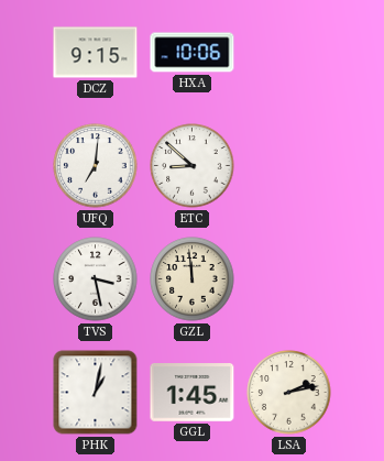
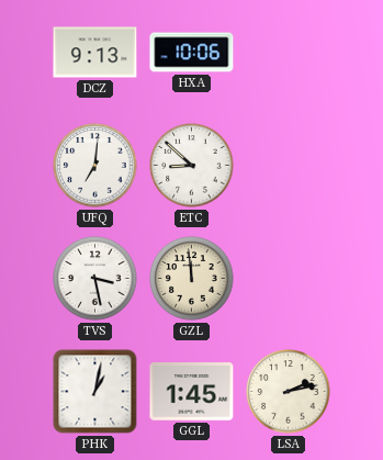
DCZ: 9:15 -> 9:13
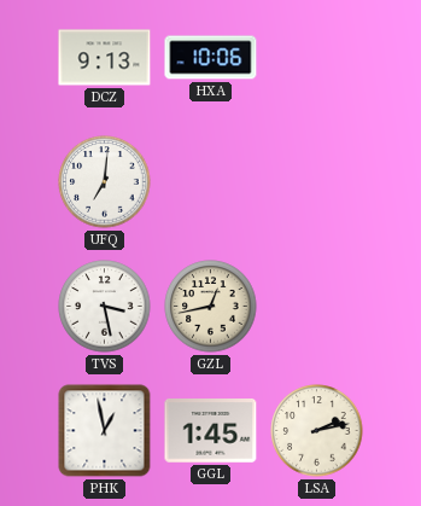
ETC: 8:52 -> none
GZL: 11:59 -> 12:43
PHK: 1:02 -> 12:58
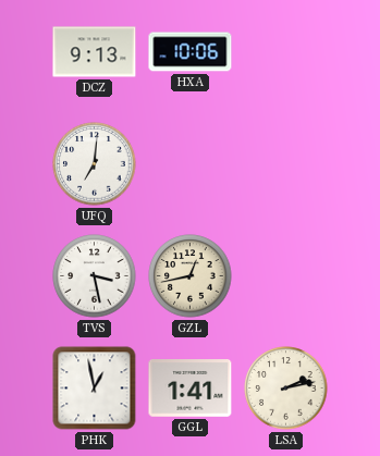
GGL: 1:45 -> 1:41
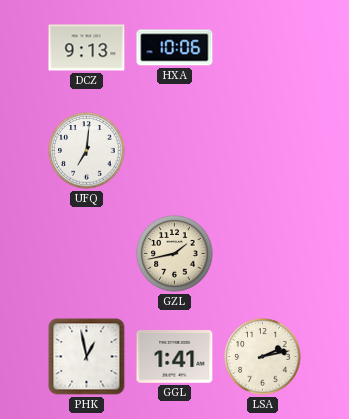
TVS: 3:28 -> none
GZL: 12:43 -> 1:43
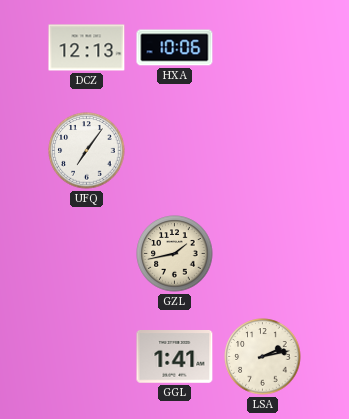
DCZ: 9:13 -> 12:13
UFQ: 7:01 -> 7:06
PHK: 12:58 -> none
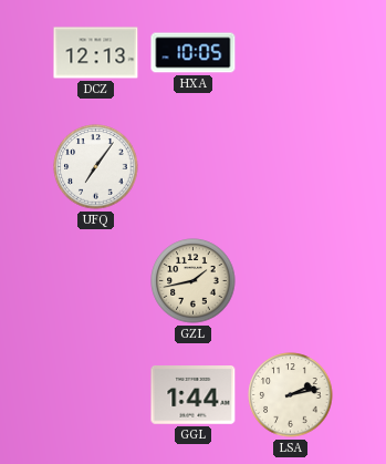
HXA: 10:06 -> 10:05
GGL: 1:41 -> 1:44
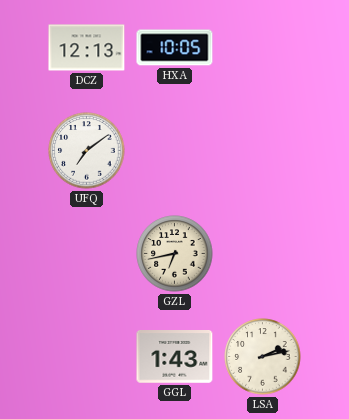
UFQ: 7:06 -> 7:09
GZL: 1:43 -> 6:43
GGL: 1:44 -> 1:43
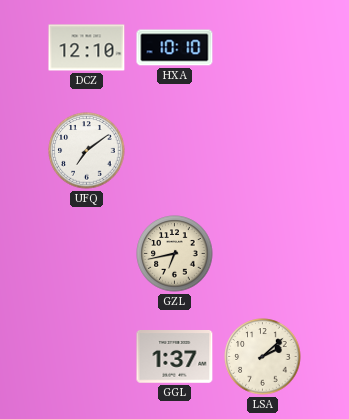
DCZ: 12:13 -> 12:10
HXA: 10:05 -> 10:10
GGL: 1:43 -> 1:37
LSA: 2:13 -> 2:08
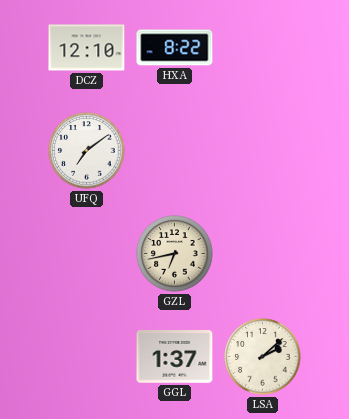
HXA: 10:10 -> 8:22
